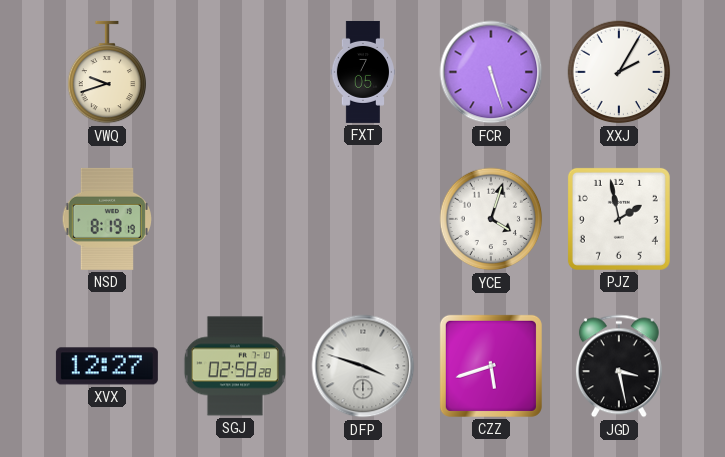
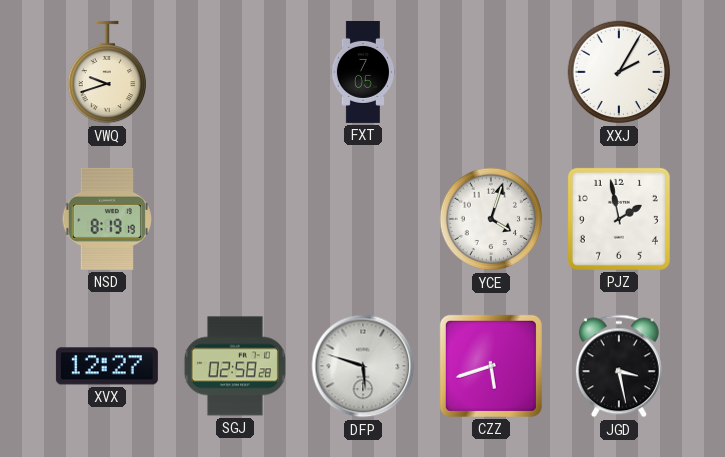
FCR: 5:27 -> none
DFP: 3:48 -> 5:48
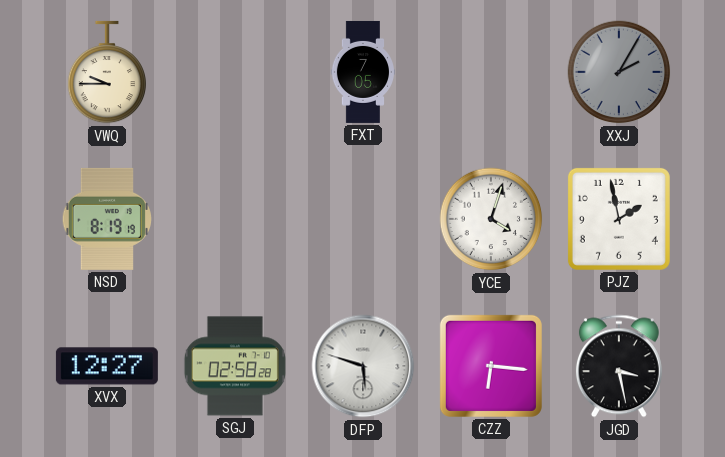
VWQ: 9:42 -> 9:45
XXJ dial: white -> grey
CZZ: 5:42 -> 6:16
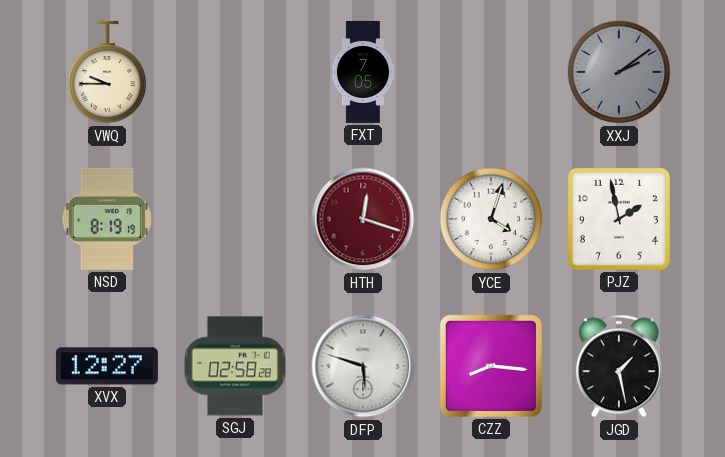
XXJ: 2:05 -> 2:09
HTH: none -> 12:18
CZZ: 6:16 -> 8:16
JGD: 3:28 -> 1:28
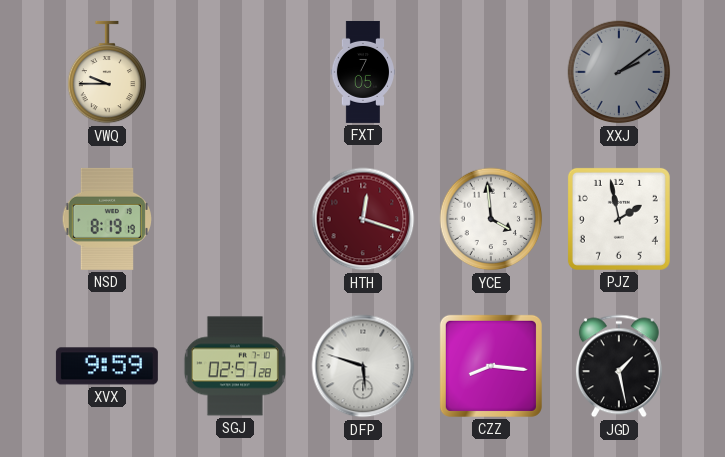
YCE: 4:03 -> 3:59
XVX: 12:27 -> 9:59
SGJ: 02:58 -> 02:57
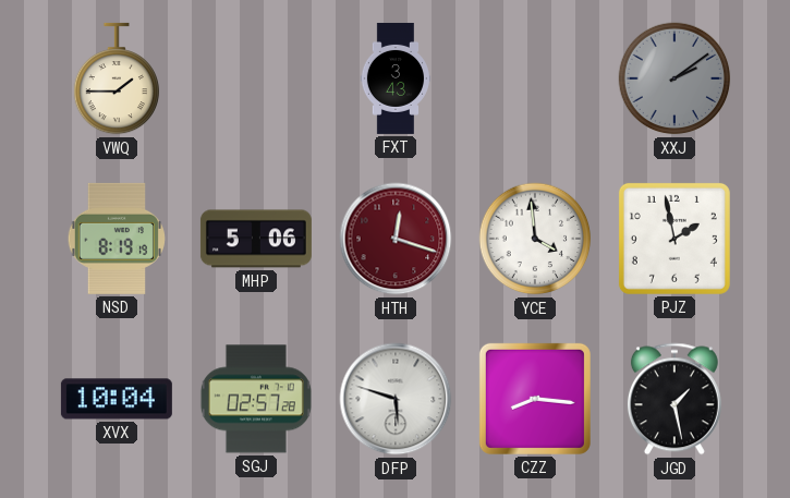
VWQ: 9:45 -> 1:45
FXT: 7:05 -> 3:43
MHP: none -> 5:06
XVX: 9:59 -> 10:04
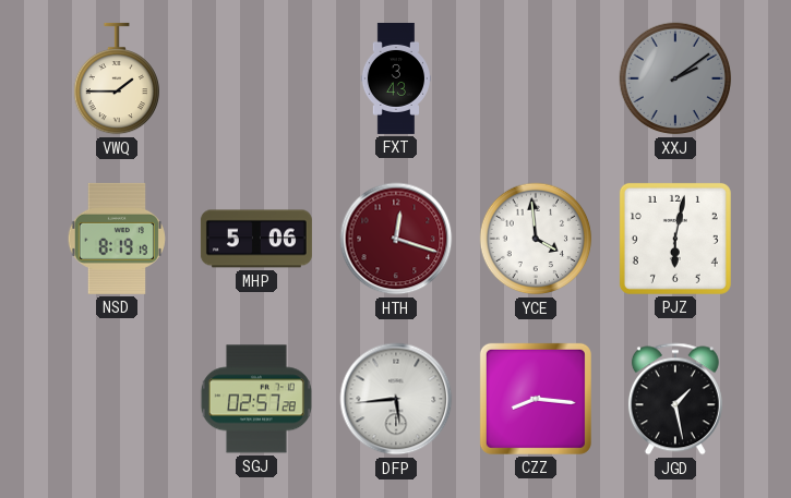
PJZ: 1:58 -> 6:02
XVX: 10:04 -> none
DFP: 5:48 -> 5:44
